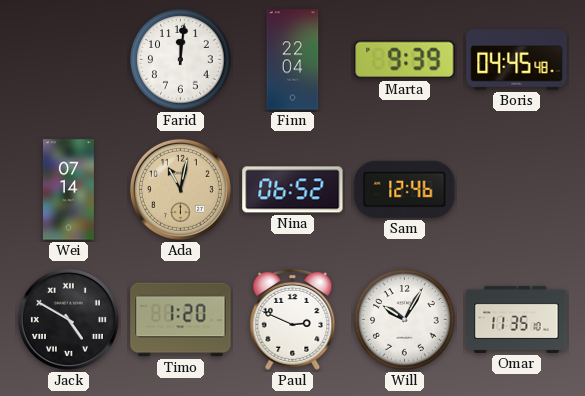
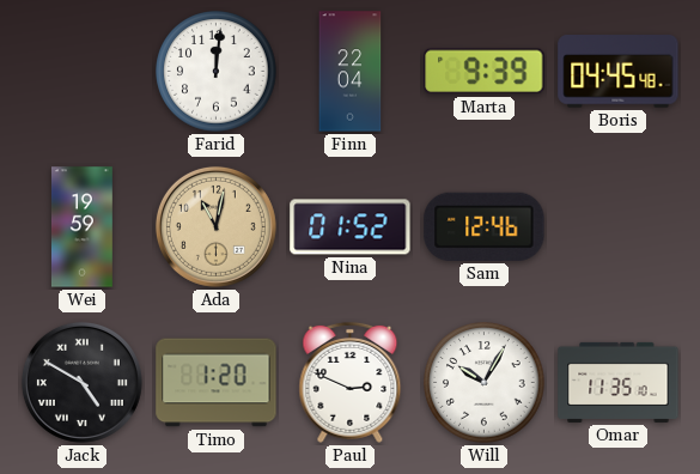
Wei: 07:14 -> 19:59
Nina: 06:52 -> 01:52
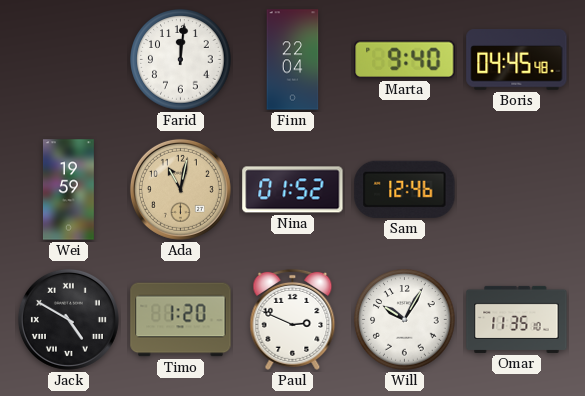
Marta: 9:39 -> 9:40
